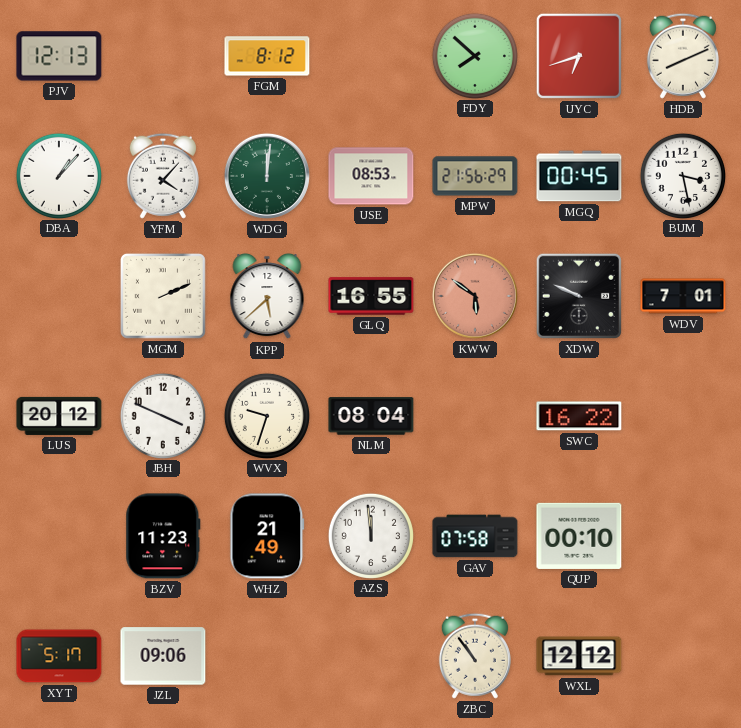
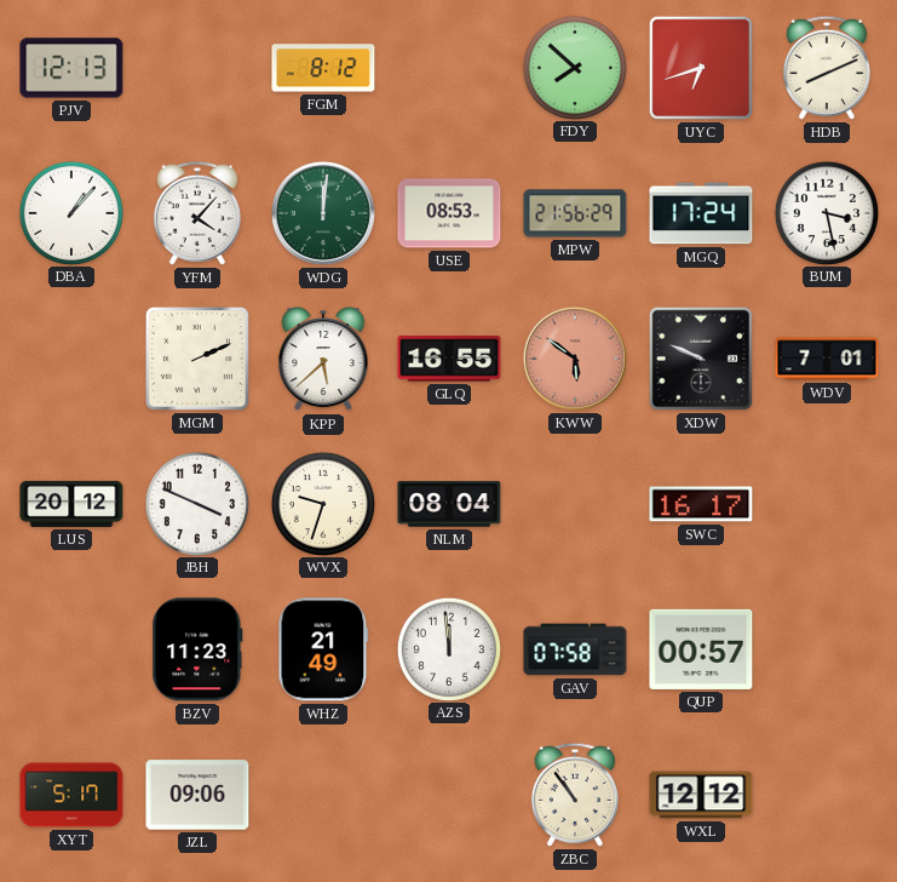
MGQ: 00:45 -> 17:24
SWC: 16:22 -> 16:17
QUP: 00:10 -> 00:57
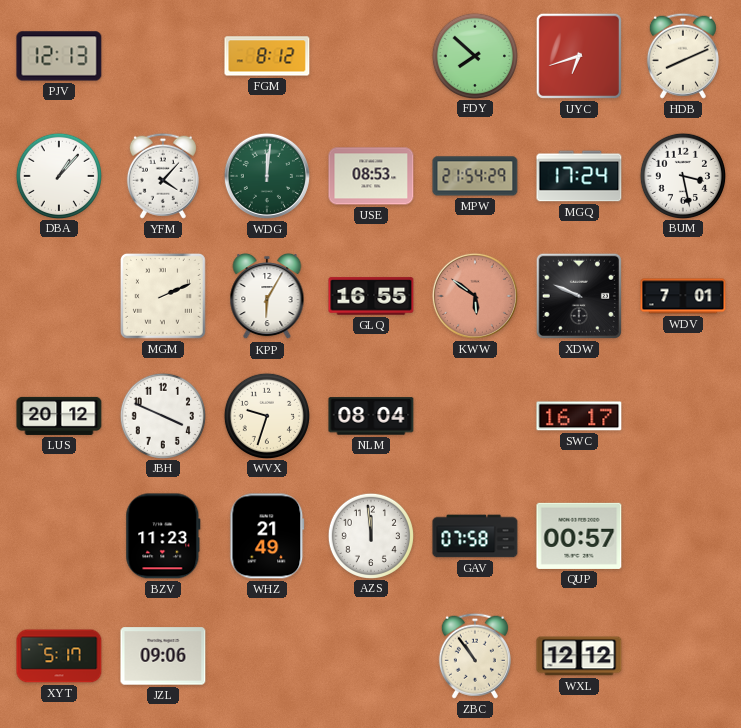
MPW: 21:56 -> 21:54
KPP: 5:38 -> 6:05
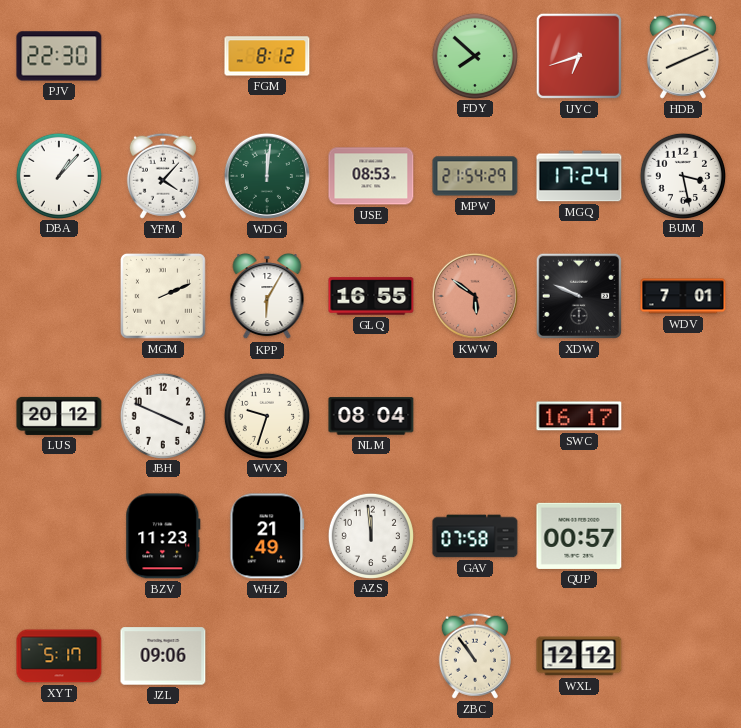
PJV: 12:13 -> 22:30
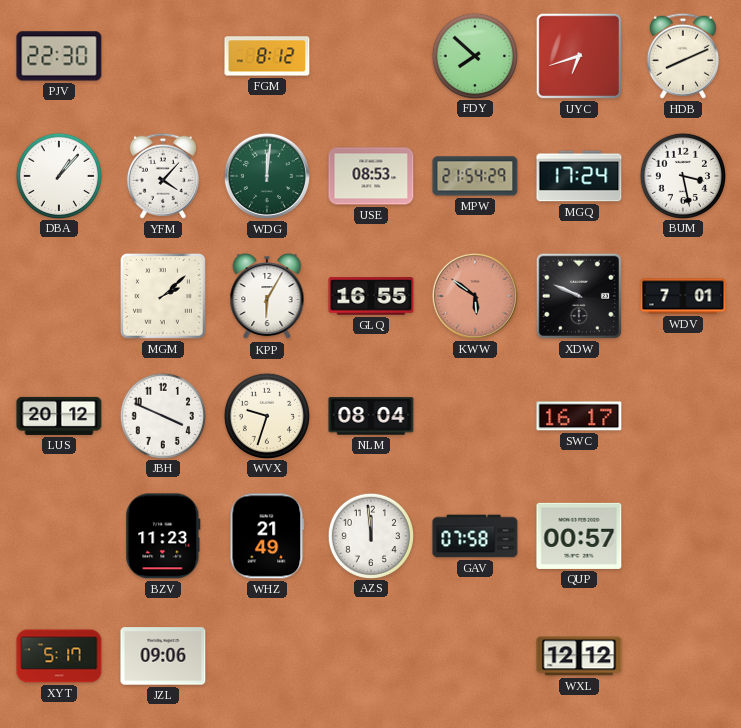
MGM: 2:11 -> 2:08
ZBC: 10:54 -> none
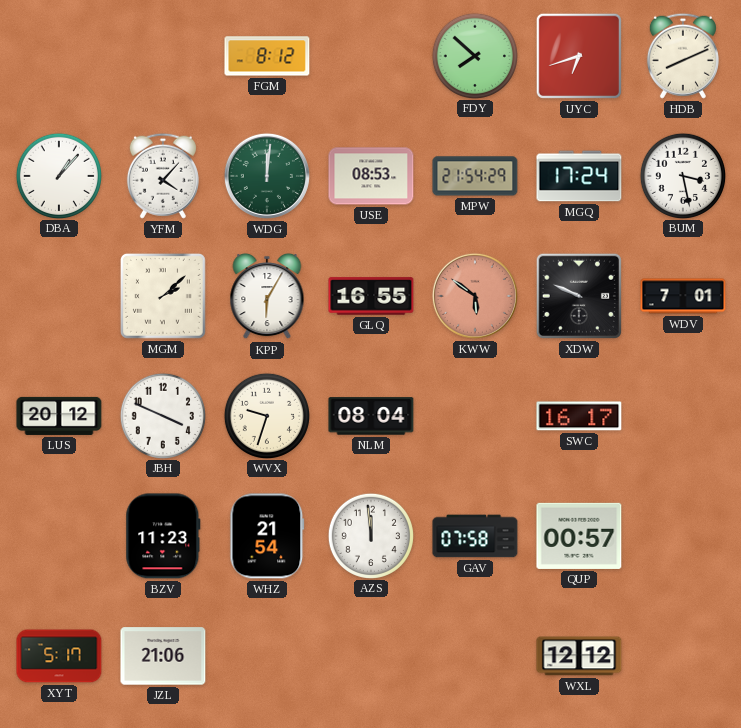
PJV: 22:30 -> none
WHZ: 21:49 -> 21:54
JZL: 09:06 -> 21:06
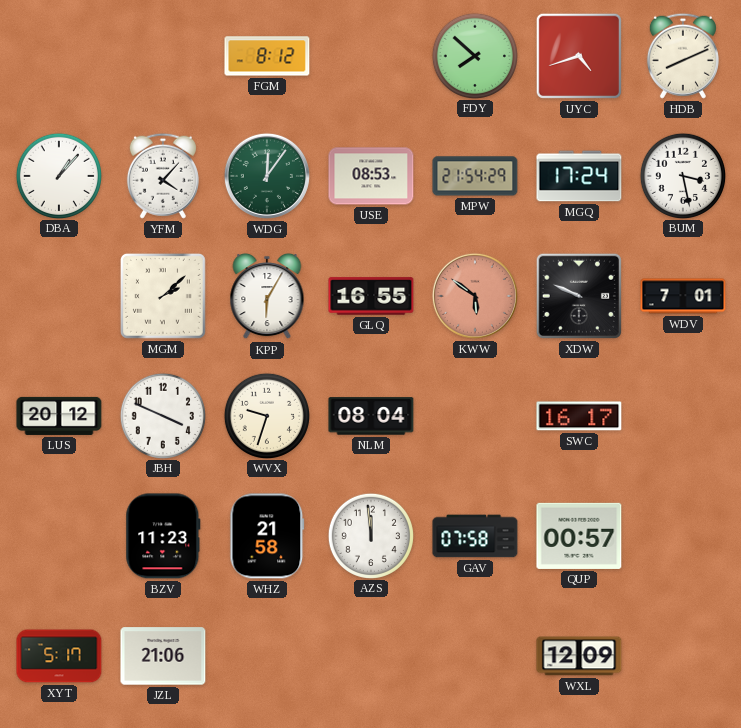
UYC: 6:42 -> 4:42
WDG: 12:01 -> 12:06
WHZ: 21:54 -> 21:58
WXL: 12:12 -> 12:09
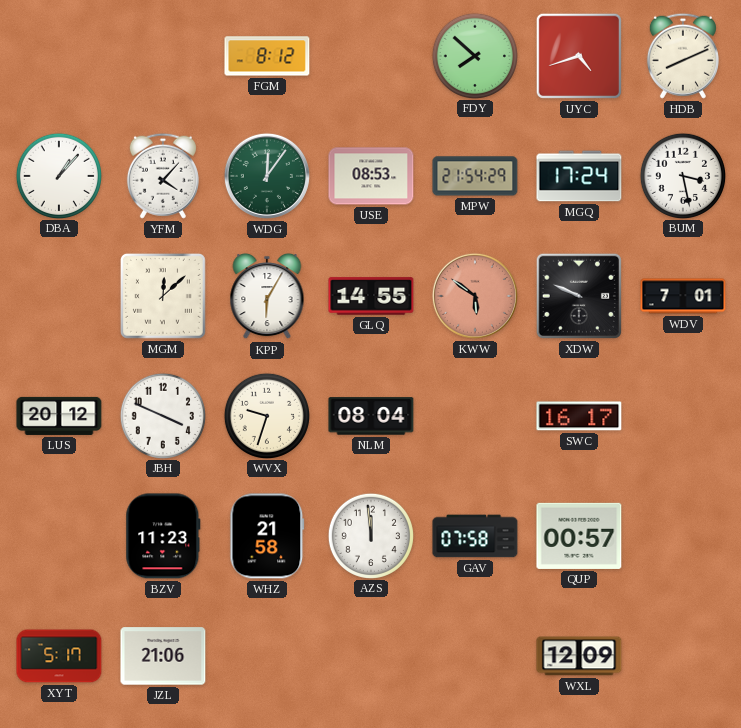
MGM: 2:08 -> 12:08
GLQ: 16:55 -> 14:55
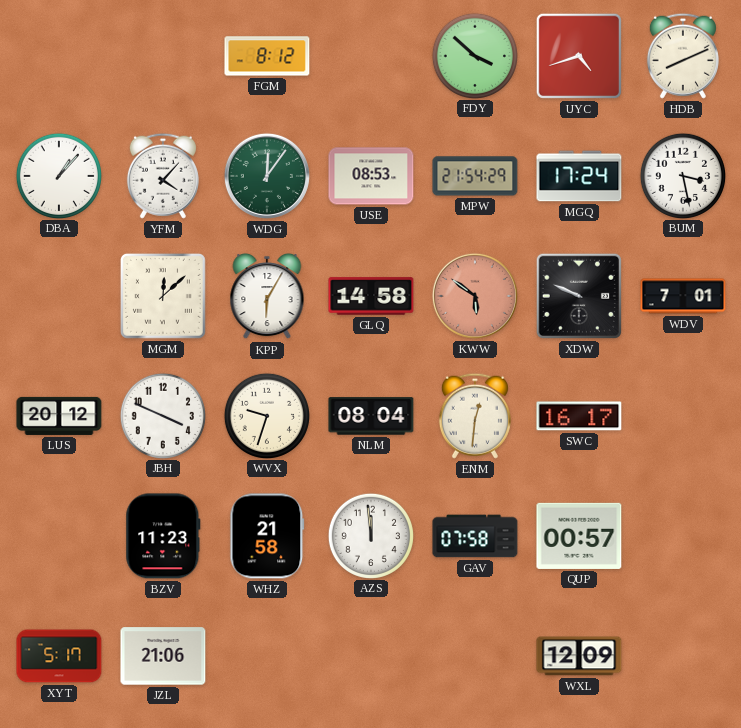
FDY: 7:52 -> 3:52
GLQ: 14:55 -> 14:58
ENM: none -> 12:31
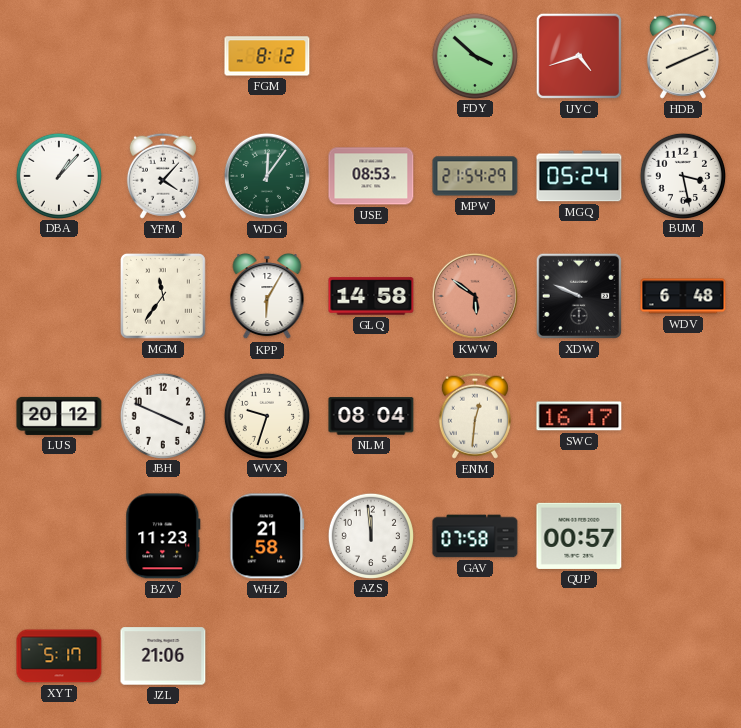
MGQ: 17:24 -> 05:24
MGM: 12:08 -> 11:36
WDV: 7:01 -> 6:48
WXL: 12:09 -> none
